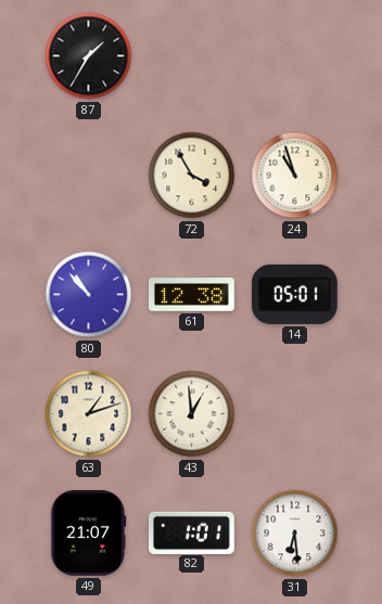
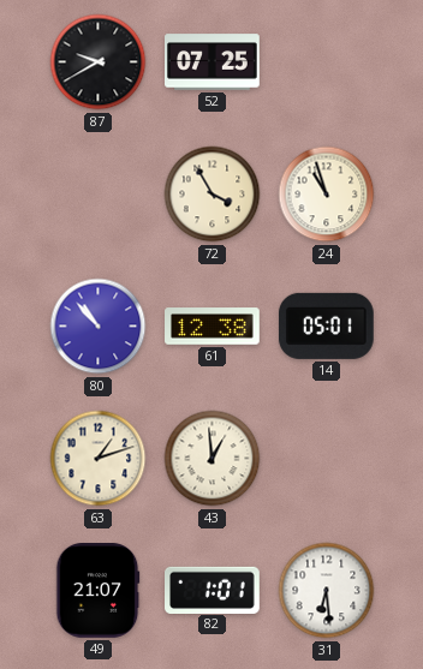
87: 1:35 -> 9:40
52: none -> 07:25
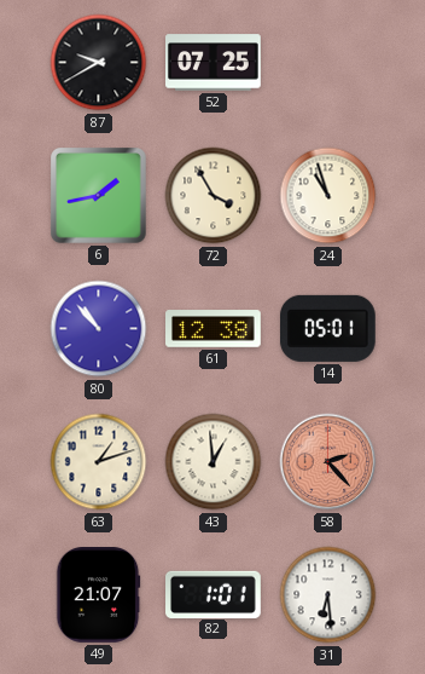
6: none -> 1:43
58: none -> 2:23
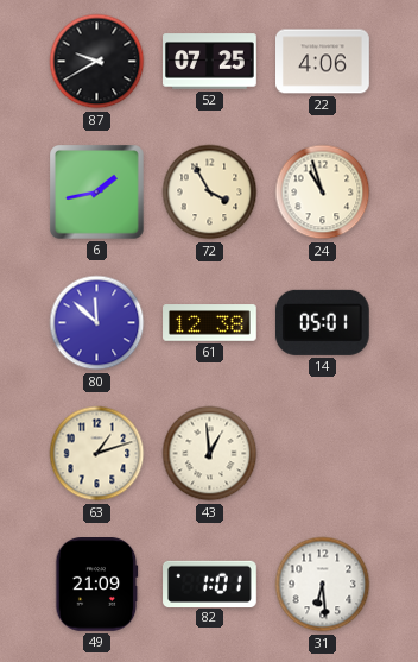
22: none -> 4:06
80: 10:53 -> 11:52
58: 2:23 -> none
49: 21:07 -> 21:09
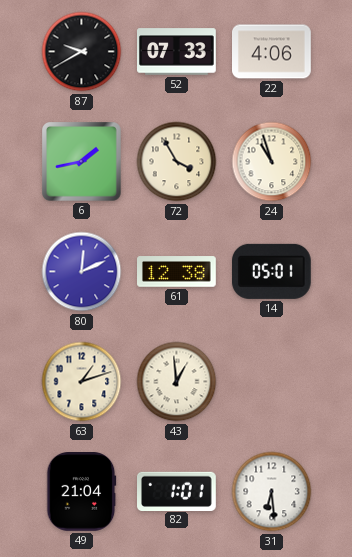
52: 07:25 -> 07:33
80: 11:52 -> 12:11
49: 21:09 -> 21:04
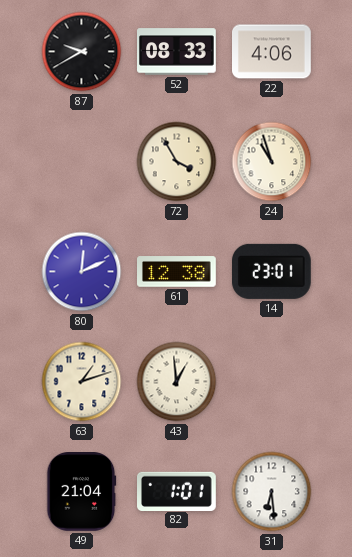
52: 07:33 -> 08:33
6: 1:43 -> none
14: 05:01 -> 23:01
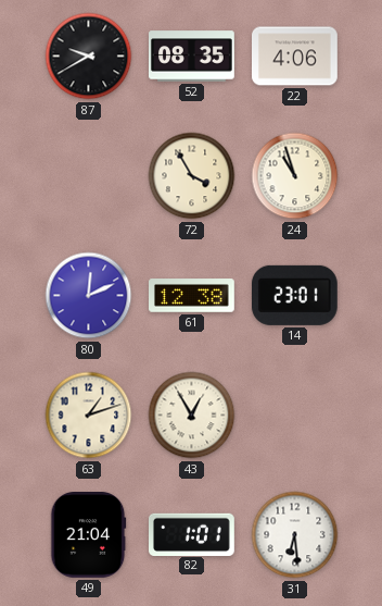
52: 08:33 -> 08:35
43: 12:59 -> 12:55
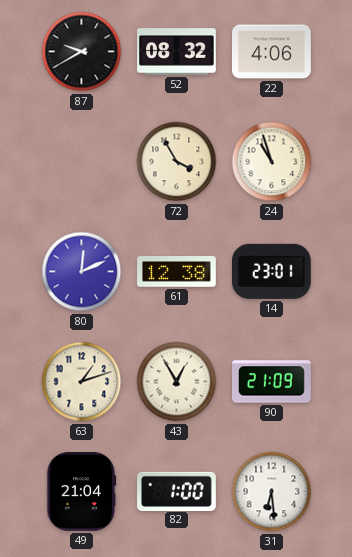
52: 08:35 -> 08:32
90: none -> 21:09
82: 1:01 -> 1:00
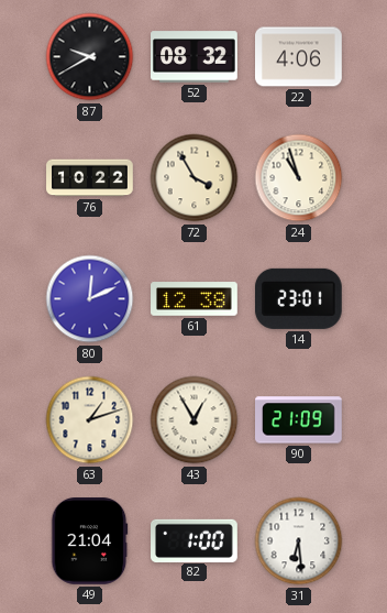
76: none -> 10:22
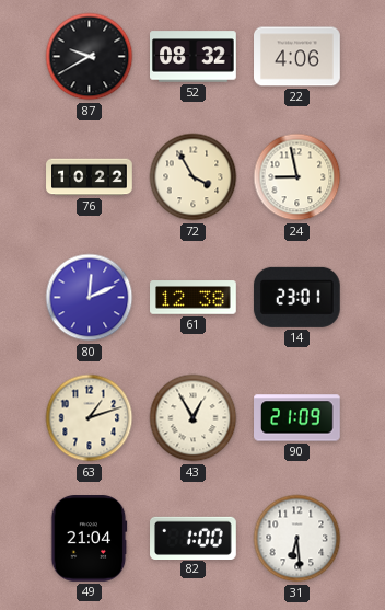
24: 10:57 -> 8:58
